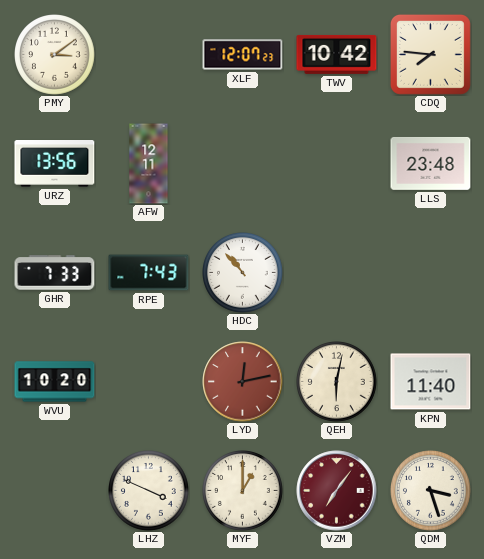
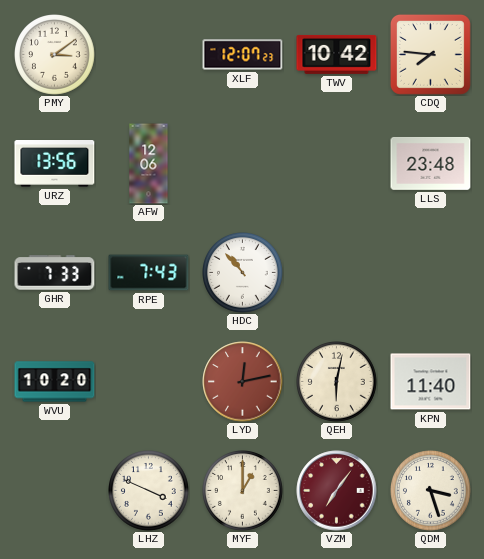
AFW: 12:11 -> 12:06
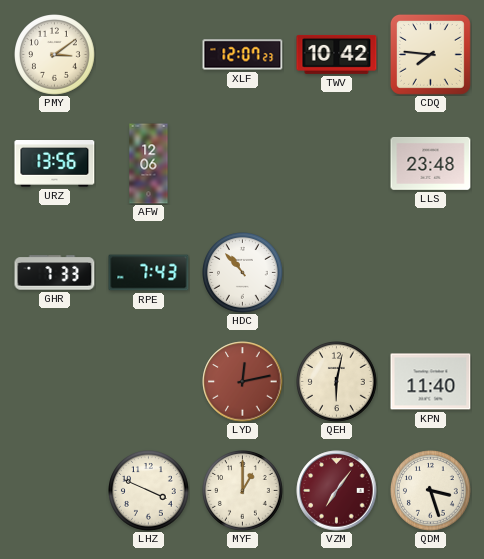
WVU: 10:20 -> none
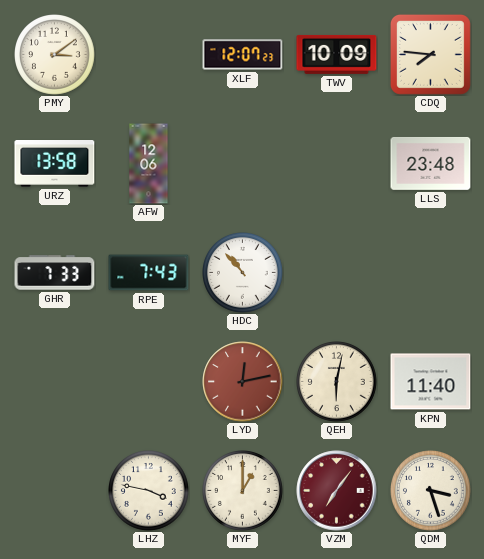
TWV: 10:42 -> 10:09
URZ: 13:56 -> 13:58
LHZ: 3:49 -> 3:47
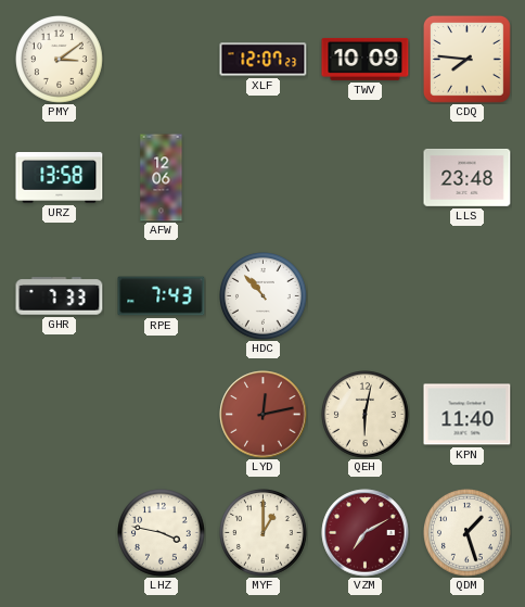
VZM: 7:06 -> 7:10
QDM: 3:27 -> 1:27
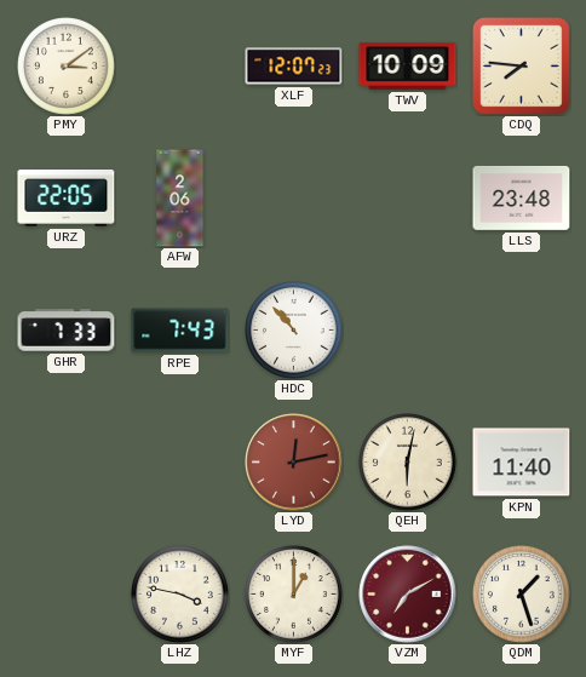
URZ: 13:58 -> 22:05
AFW: 12:06 -> 2:06
